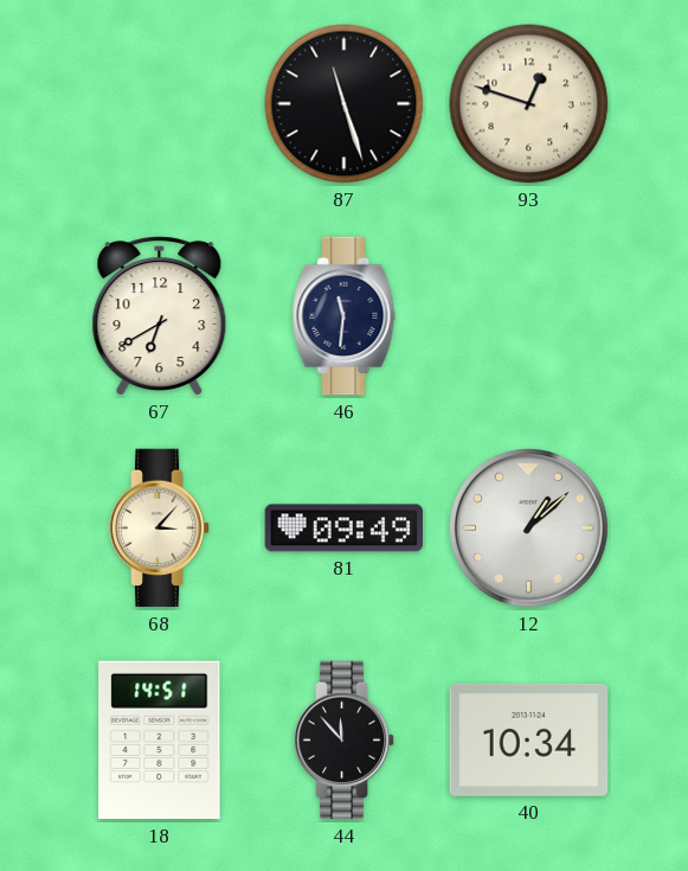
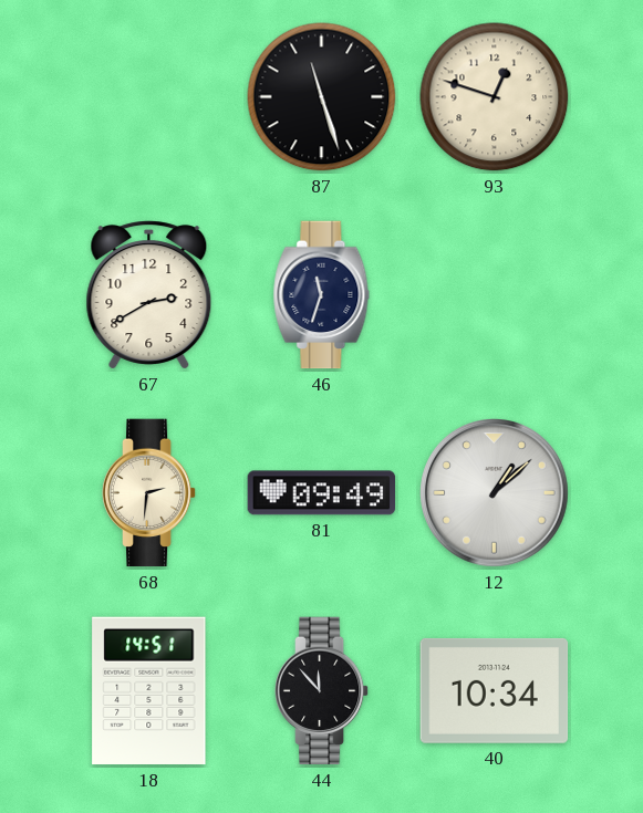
67: 6:40 -> 2:40
46: 11:31 -> 11:33
68: 3:07 -> 2:31
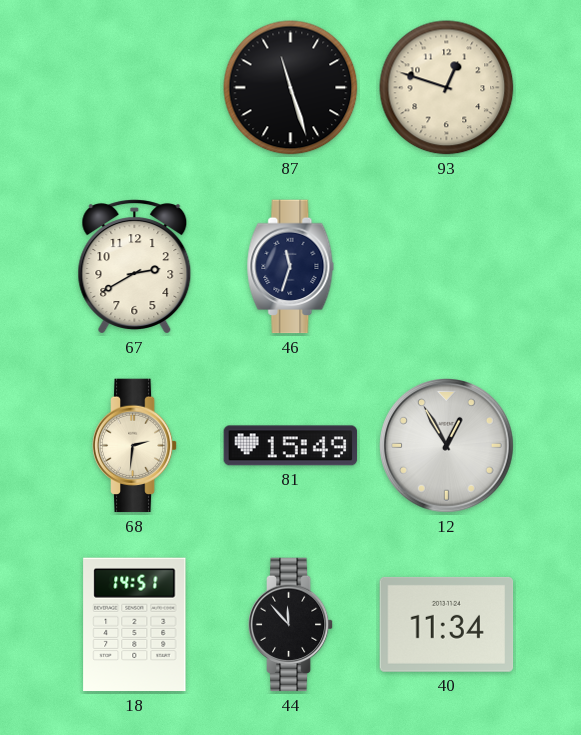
81: 09:49 -> 15:49
12: 1:08 -> 12:55
40: 10:34 -> 11:34
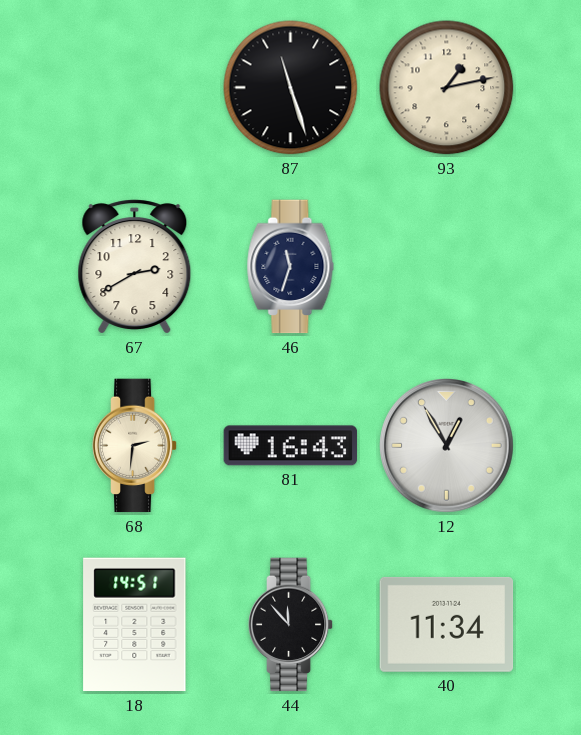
93: 12:48 -> 1:13
81: 15:49 -> 16:43
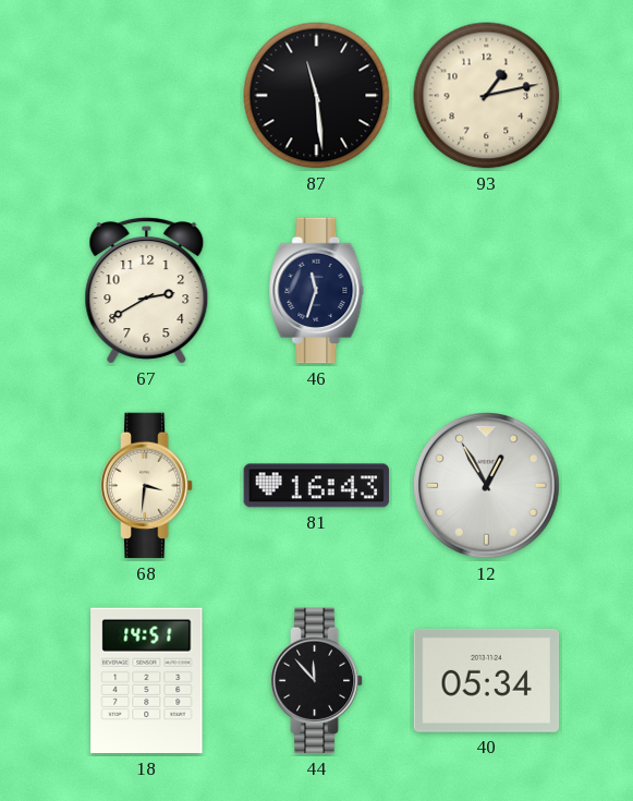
87: 11:27 -> 11:29
68: 2:31 -> 3:31
40: 11:34 -> 05:34
